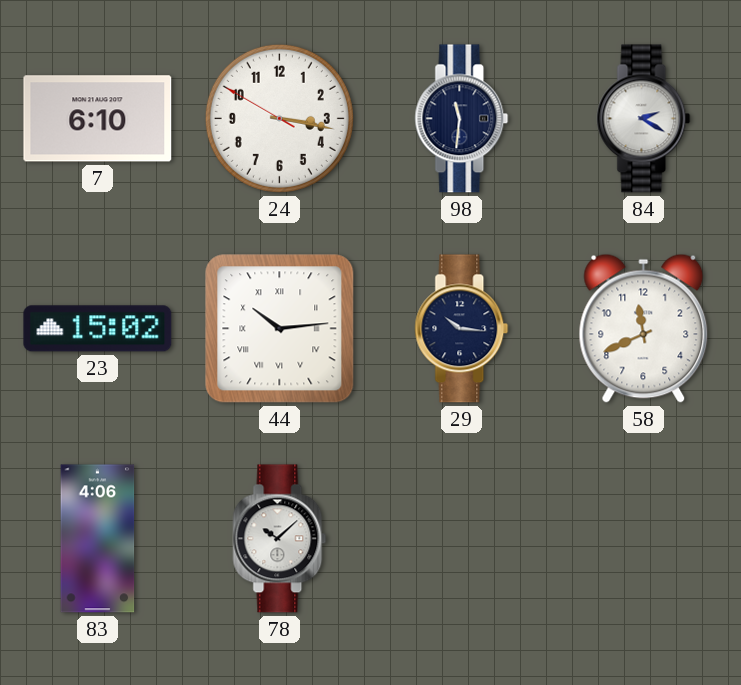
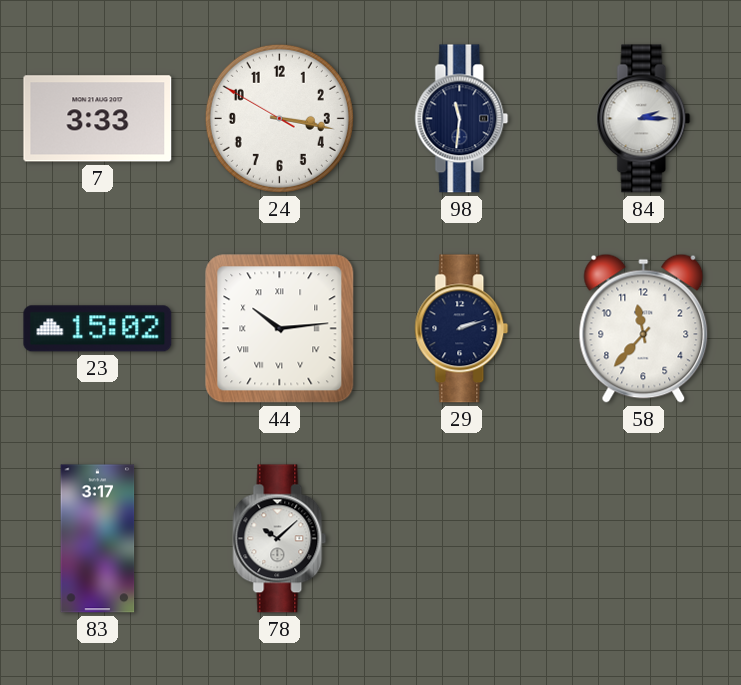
7: 6:10 -> 3:33
84: 2:20 -> 2:15
29: 10:16 -> 2:12
58: 11:41 -> 11:37
83: 4:06 -> 3:17
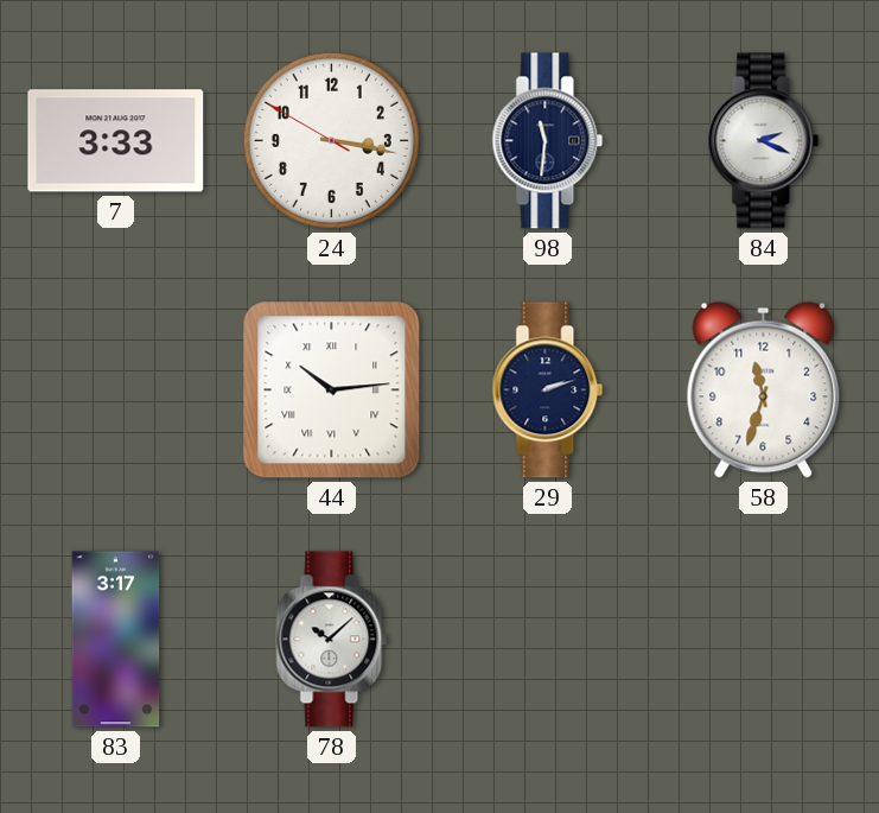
84: 2:15 -> 2:19
23: 15:02 -> none
58: 11:37 -> 11:33
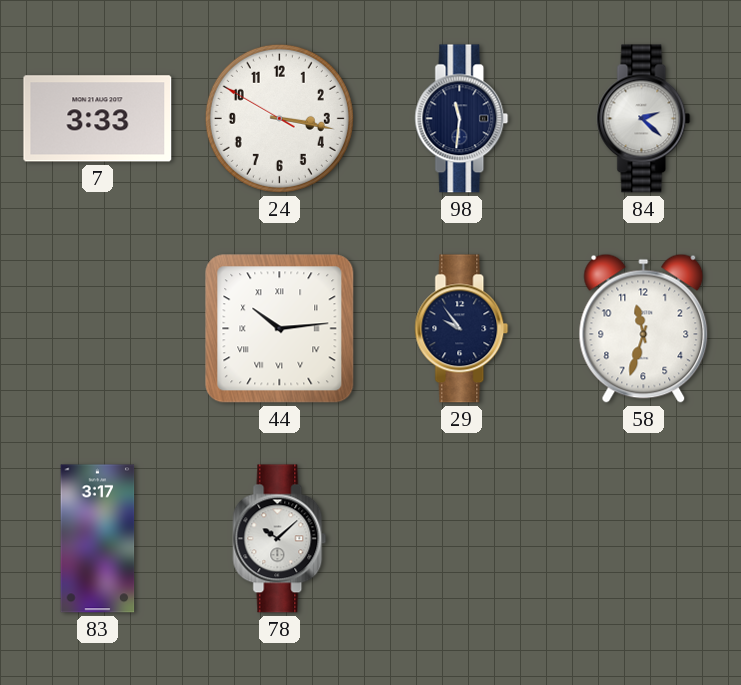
84: 2:19 -> 2:22
29: 2:12 -> 9:54
